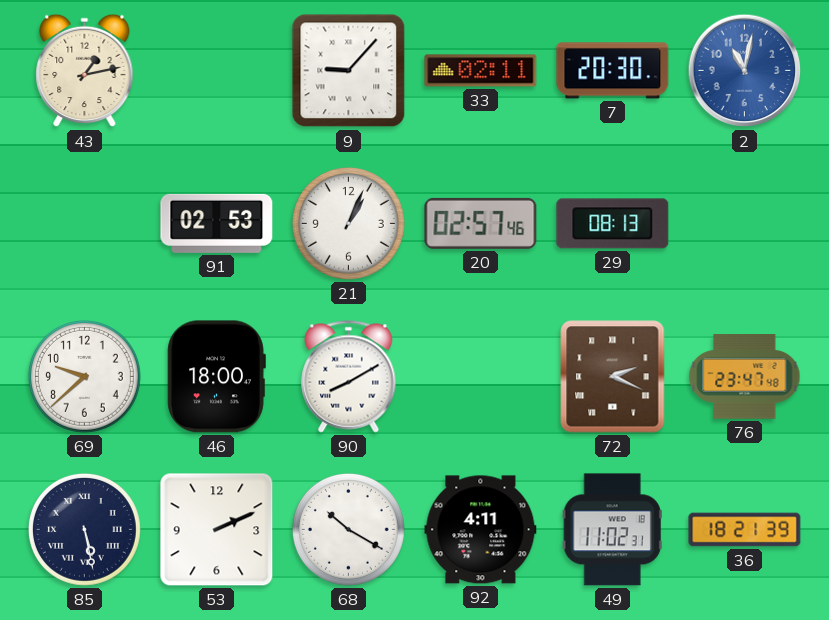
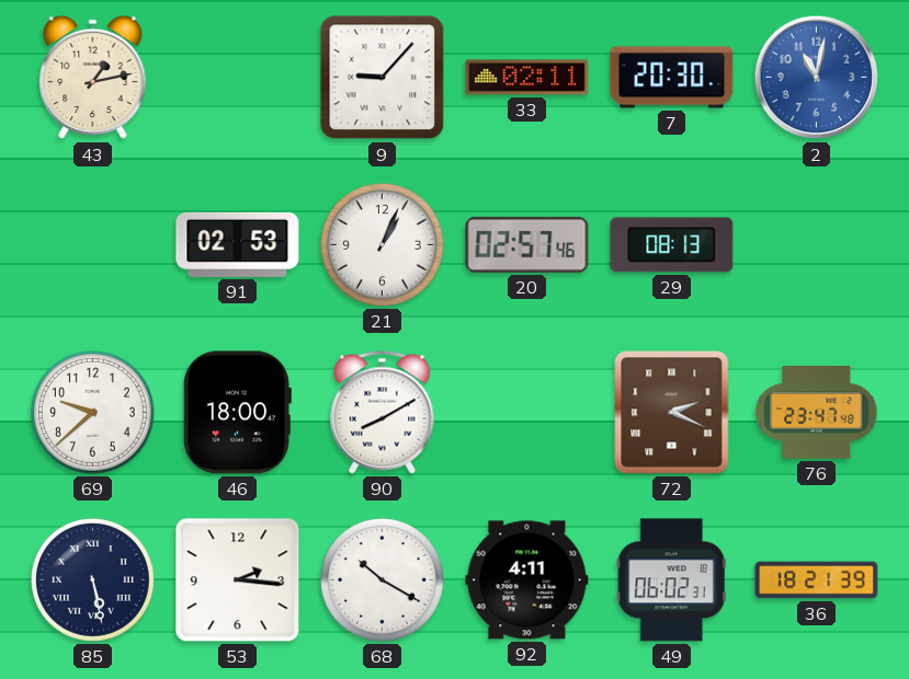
53: 2:11 -> 2:16
49: 11:02 -> 06:02
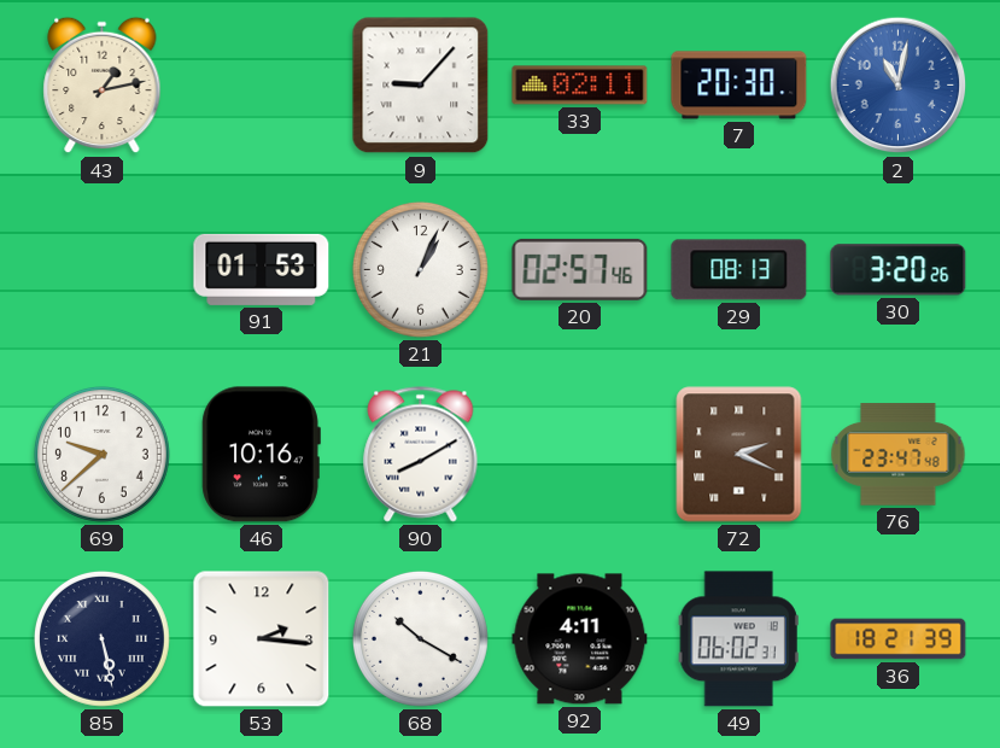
91: 02:53 -> 01:53
30: none -> 3:20
46: 18:00 -> 10:16
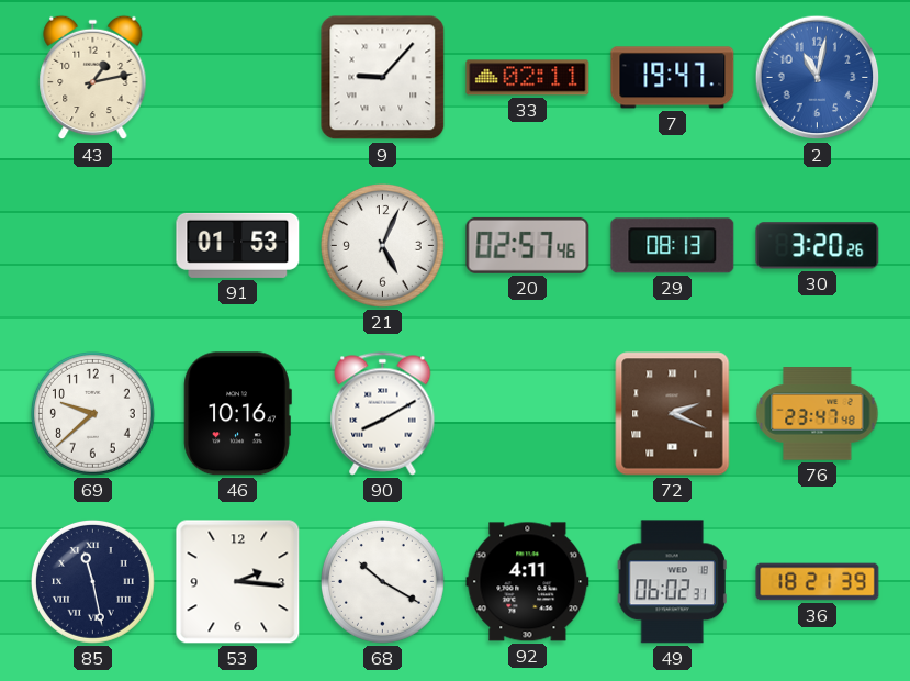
7: 20:30 -> 19:47
21: 1:04 -> 5:04
85: 5:28 -> 11:28
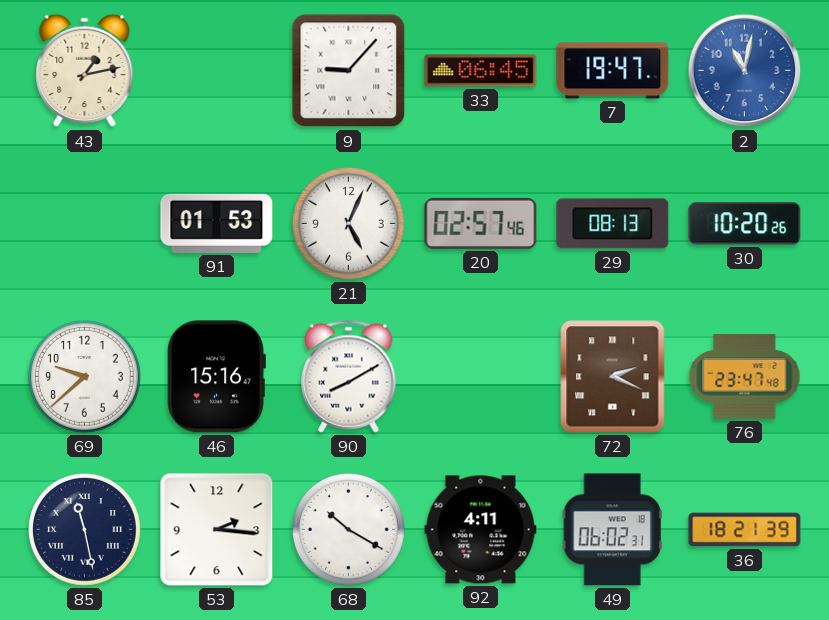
33: 02:11 -> 06:45
30: 3:20 -> 10:20
46: 10:16 -> 15:16
